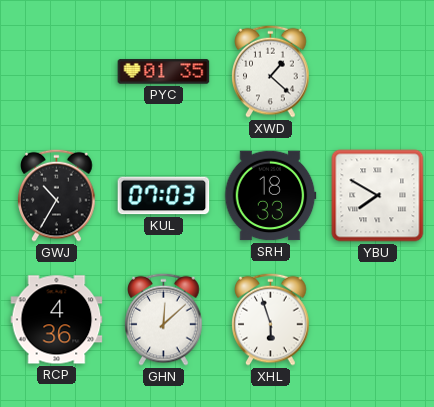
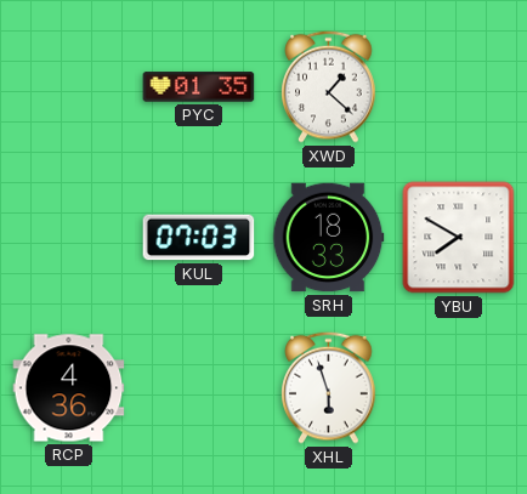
GWJ: 10:35 -> none
GHN: 12:08 -> none
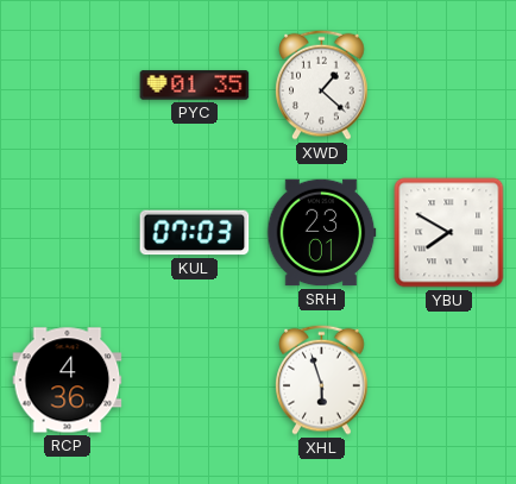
SRH: 18:33 -> 23:01
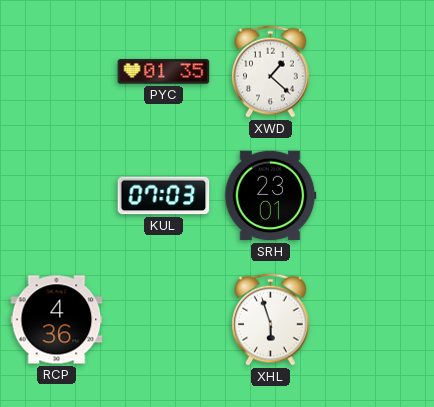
YBU: 7:50 -> none
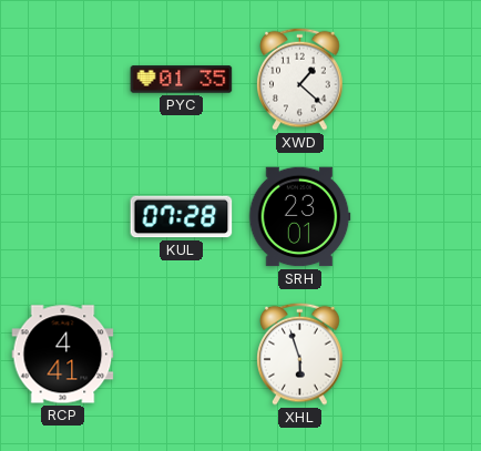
KUL: 07:03 -> 07:28
RCP: 4:36 -> 4:41
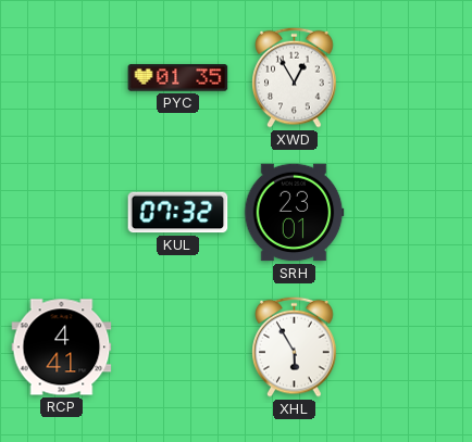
XWD: 1:22 -> 12:55
KUL: 07:28 -> 07:32
XHL: 5:57 -> 5:55
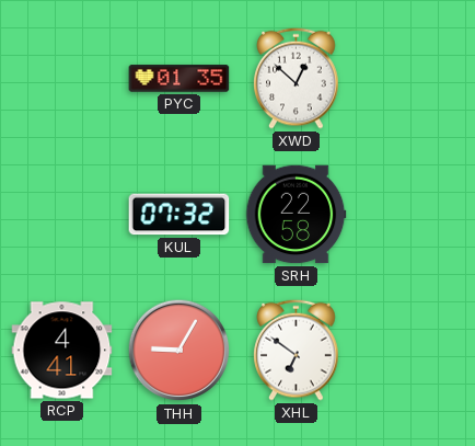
XWD: 12:55 -> 12:52
SRH: 23:01 -> 22:58
THH: none -> 9:05
XHL: 5:55 -> 6:51
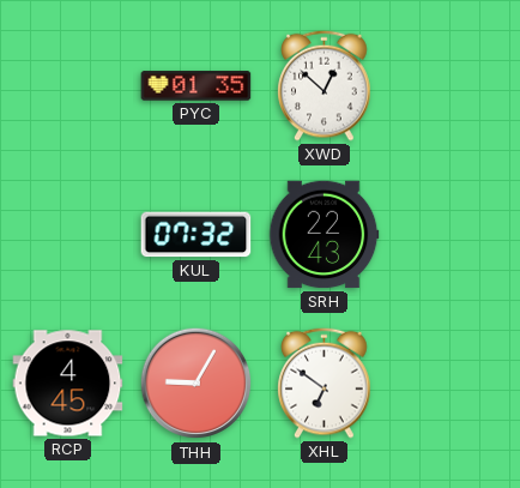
SRH: 22:58 -> 22:43
RCP: 4:41 -> 4:45
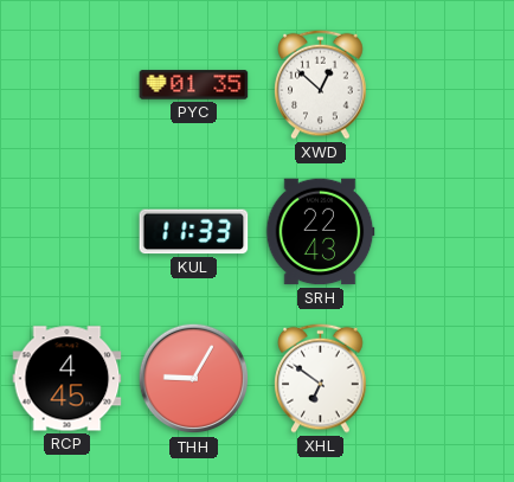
KUL: 07:32 -> 11:33
